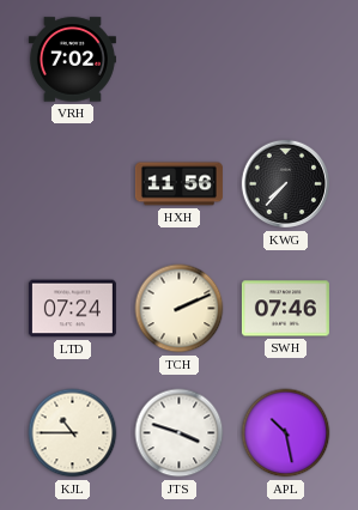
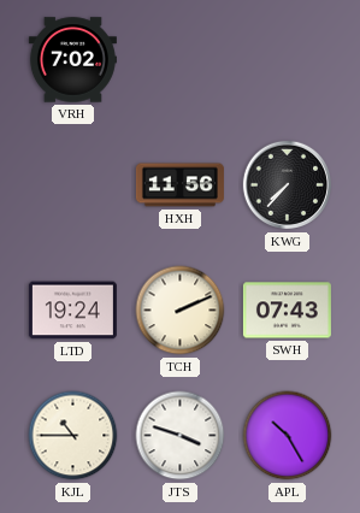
LTD: 07:24 -> 19:24
SWH: 07:46 -> 07:43
APL: 10:28 -> 10:25
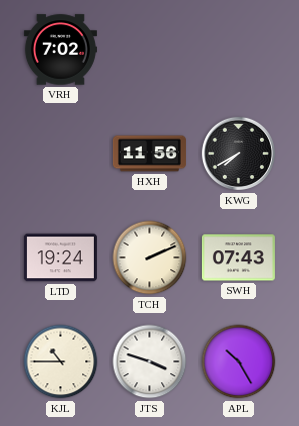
KWG: 7:37 -> 7:40
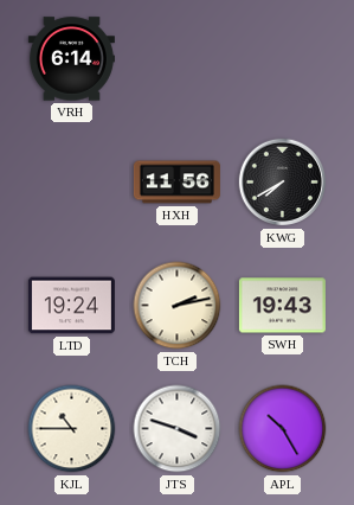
VRH: 7:02 -> 6:14
TCH: 2:11 -> 2:13
SWH: 07:43 -> 19:43
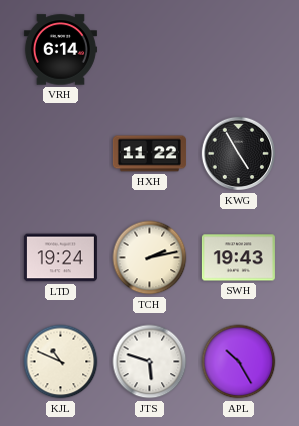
HXH: 11:56 -> 11:22
KWG: 7:40 -> 4:55
KJL: 10:45 -> 10:49
JTS: 3:48 -> 5:48
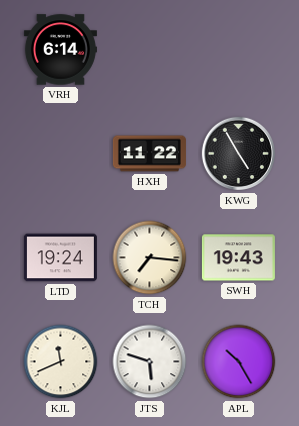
TCH: 2:13 -> 7:16
KJL: 10:49 -> 11:41
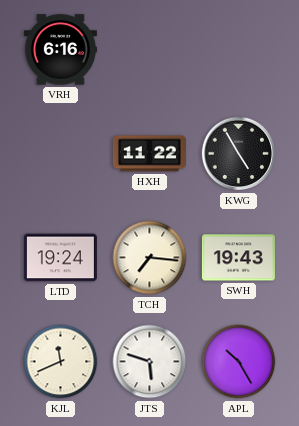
VRH: 6:14 -> 6:16
